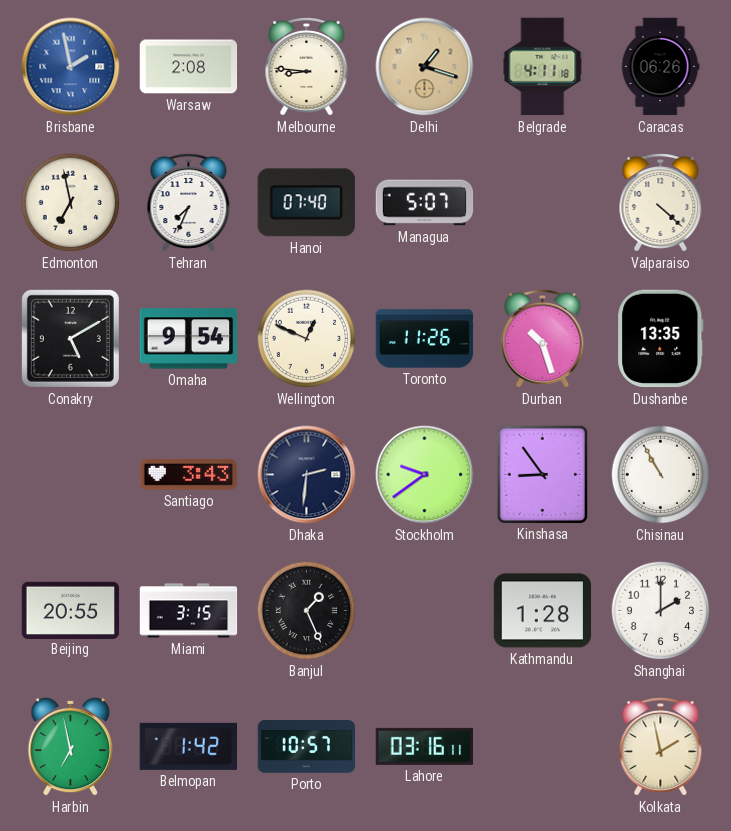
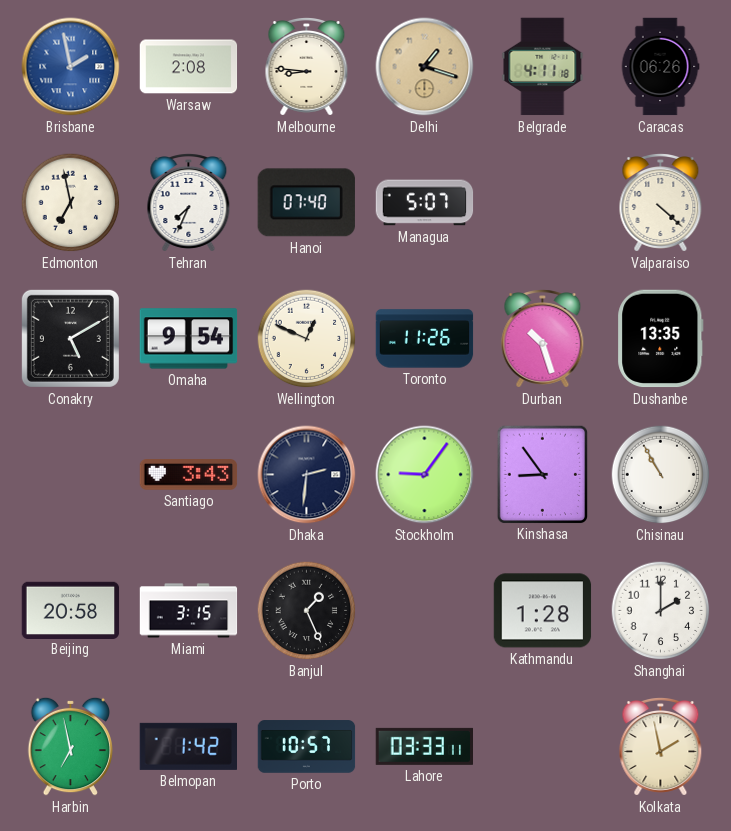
Stockholm: 9:39 -> 9:06
Beijing: 20:55 -> 20:58
Lahore: 03:16 -> 03:33
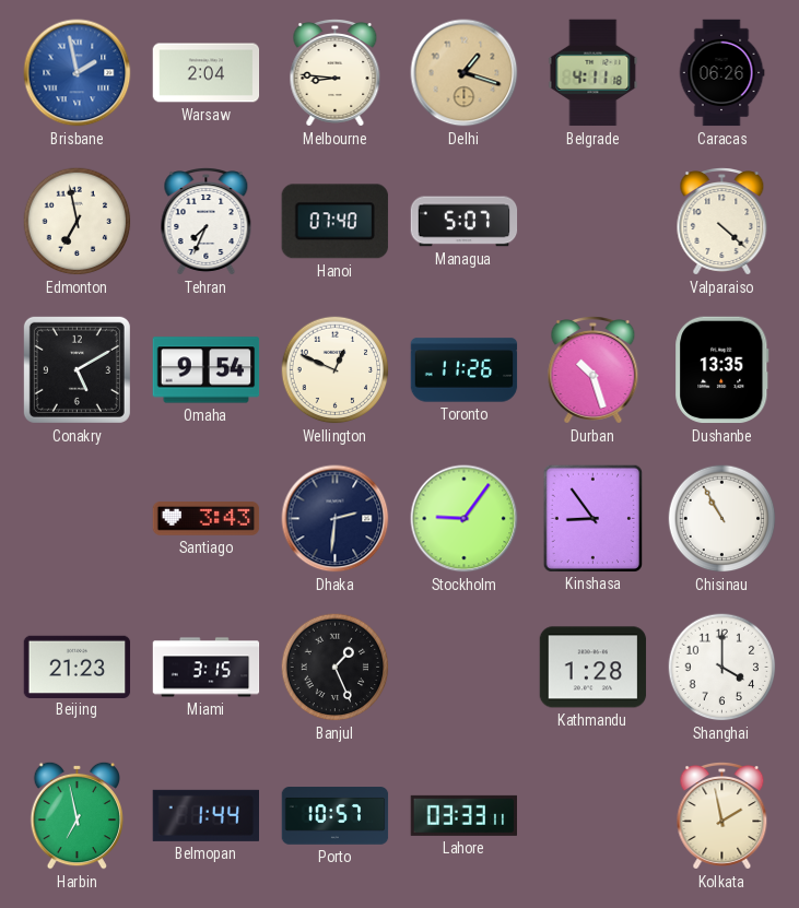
Warsaw: 2:08 -> 2:04
Beijing: 20:58 -> 21:23
Shanghai: 2:00 -> 4:00
Belmopan: 1:42 -> 1:44
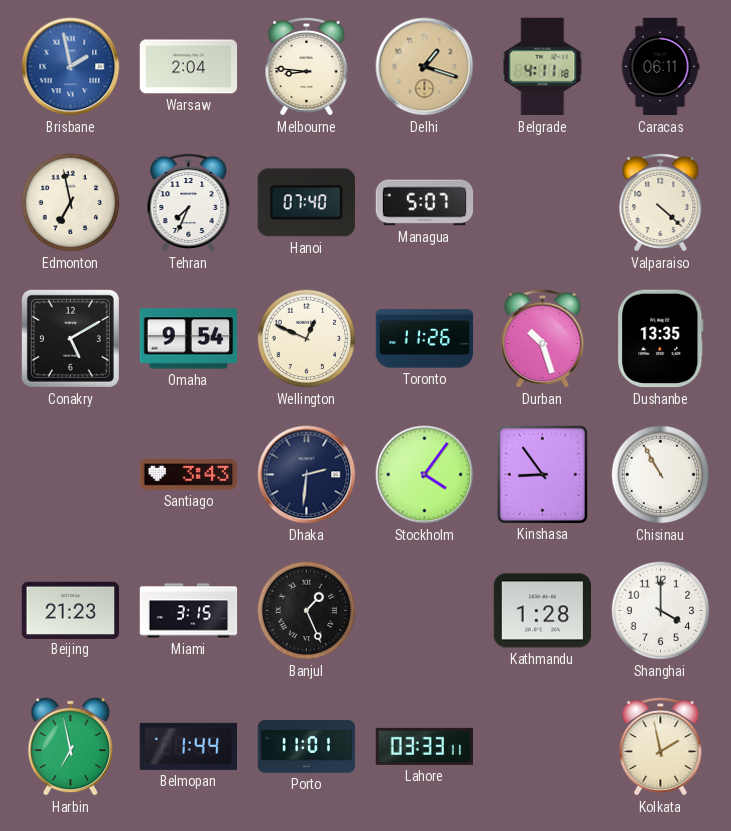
Caracas: 06:26 -> 06:11
Stockholm: 9:06 -> 4:06
Porto: 10:57 -> 11:01
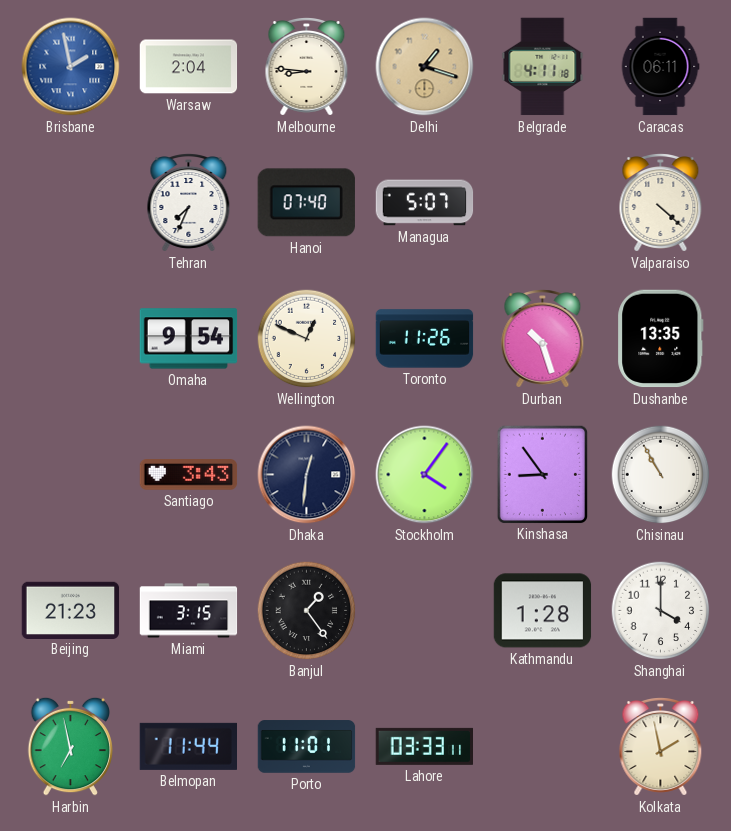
Edmonton: 6:58 -> none
Conakry: 5:10 -> none
Dhaka: 2:31 -> 12:31
Banjul: 1:26 -> 1:24
Belmopan: 1:44 -> 11:44
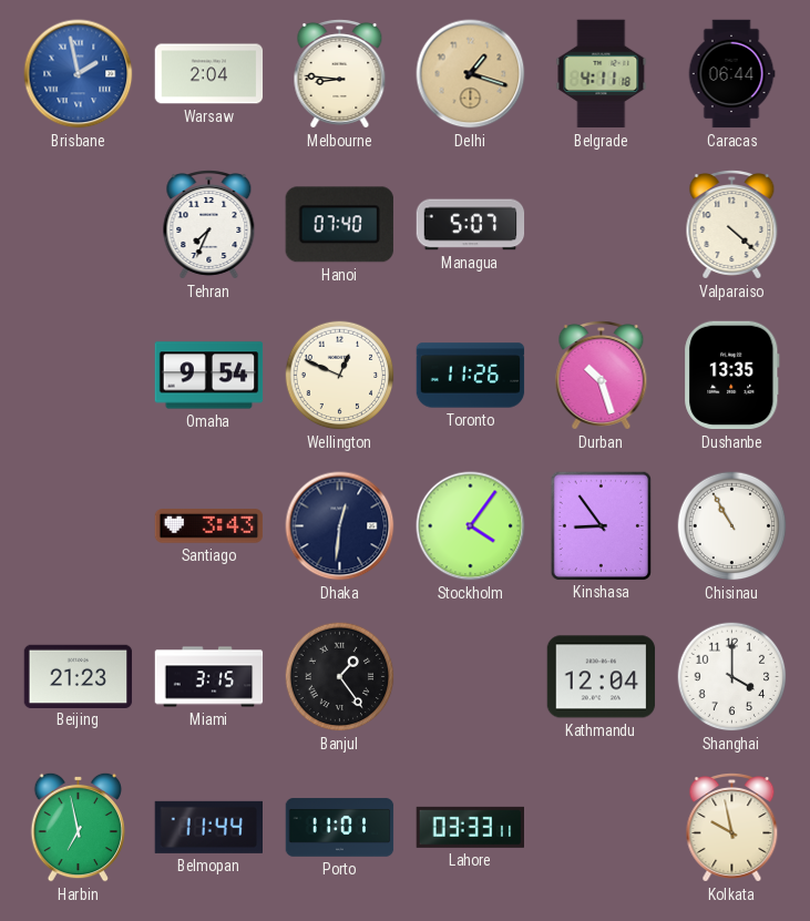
Caracas: 06:11 -> 06:44
Kathmandu: 1:28 -> 12:04
Kolkata: 1:58 -> 9:58
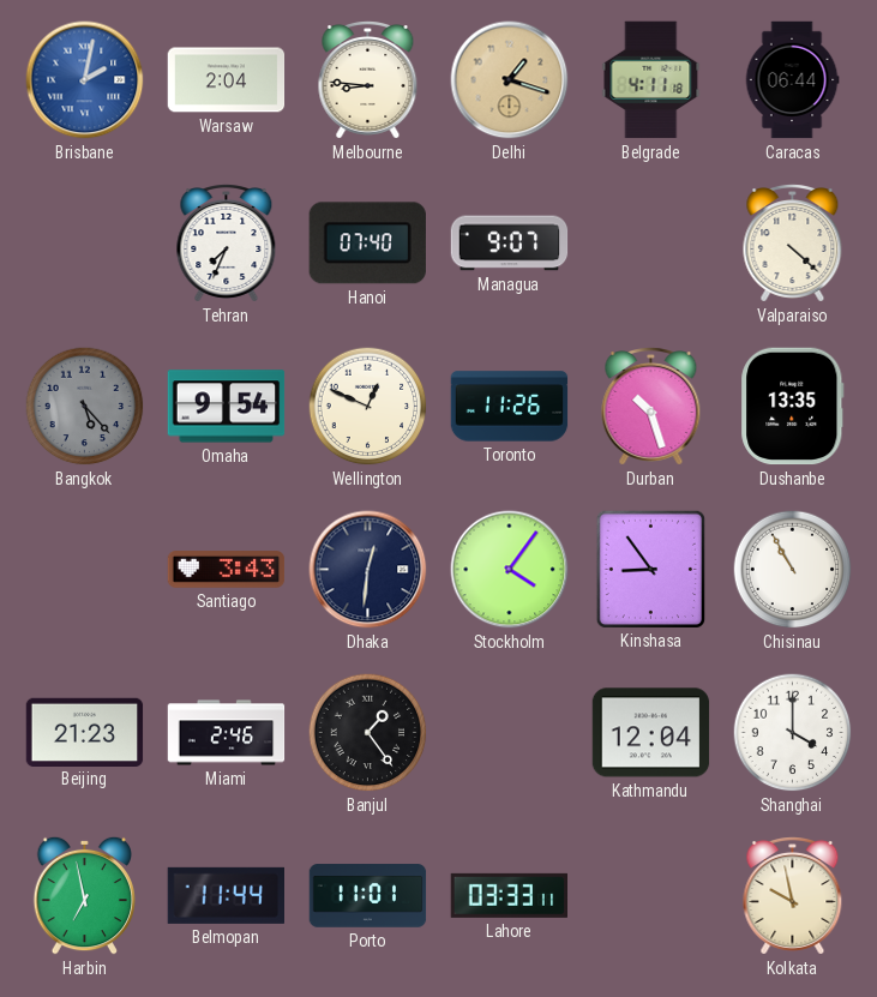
Brisbane: 1:58 -> 2:02
Managua: 5:07 -> 9:07
Bangkok: none -> 5:23
Miami: 3:15 -> 2:46
